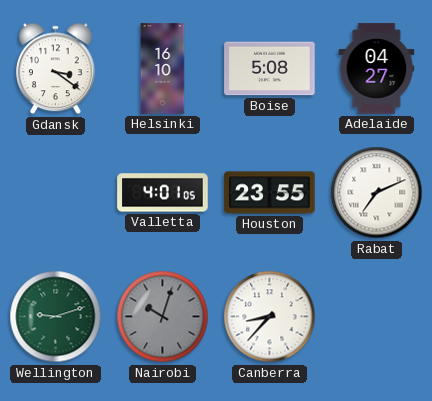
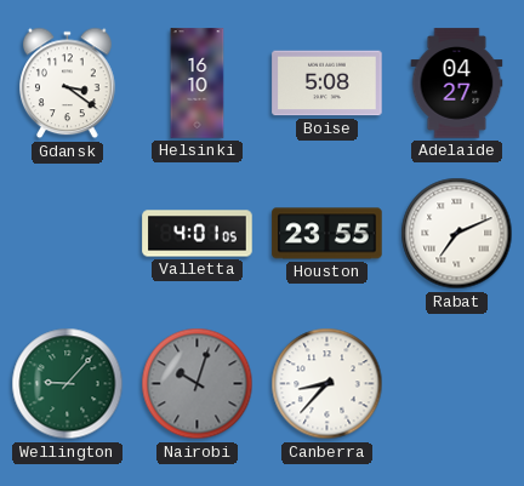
Wellington: 9:12 -> 9:07
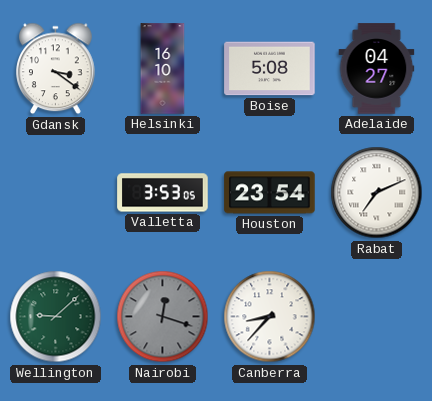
Valletta: 4:01 -> 3:53
Houston: 23:55 -> 23:54
Wellington: 9:07 -> 9:08
Nairobi: 10:03 -> 12:18
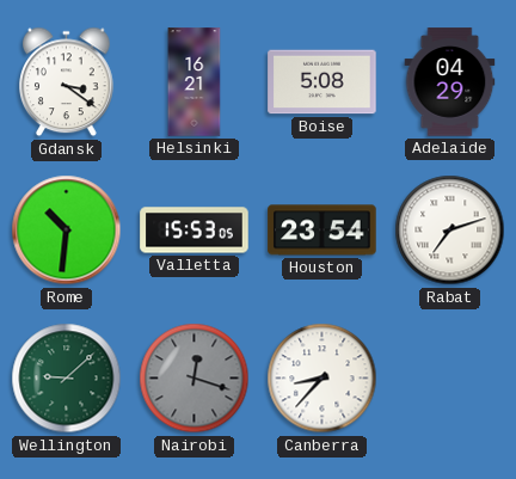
Helsinki: 16:10 -> 16:21
Adelaide: 04:27 -> 04:29
Rome: none -> 10:31
Valletta: 3:53 -> 15:53
Rabat: 7:11 -> 7:12
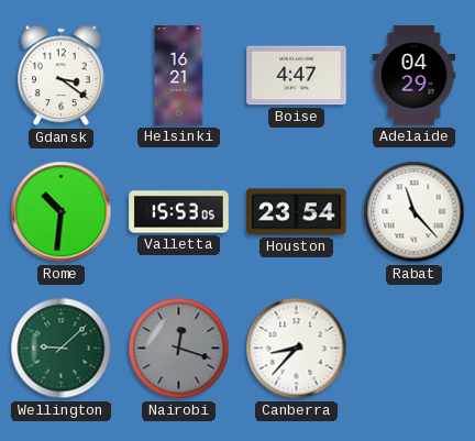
Boise: 5:08 -> 4:47
Rabat: 7:12 -> 11:23
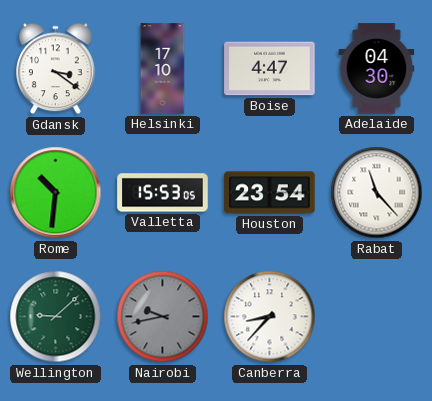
Helsinki: 16:21 -> 17:10
Adelaide: 04:29 -> 04:30
Nairobi: 12:18 -> 9:43
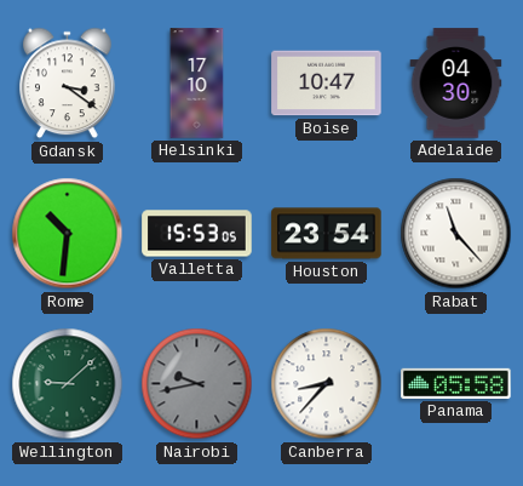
Boise: 4:47 -> 10:47
Panama: none -> 05:58
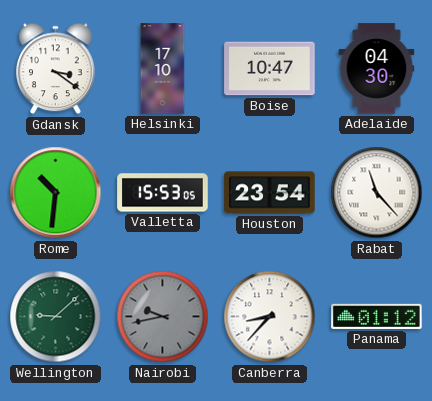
Panama: 05:58 -> 01:12
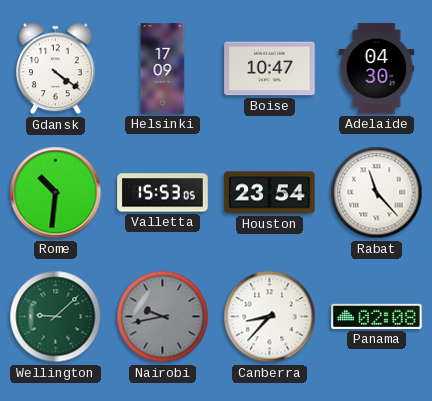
Gdansk: 3:21 -> 4:21
Helsinki: 17:10 -> 17:09
Panama: 01:12 -> 02:08
